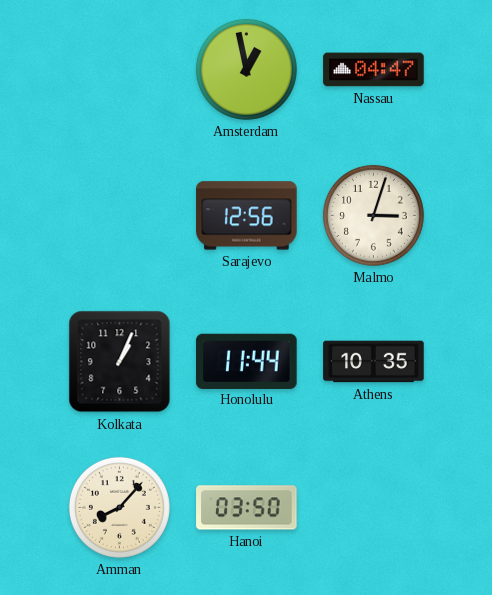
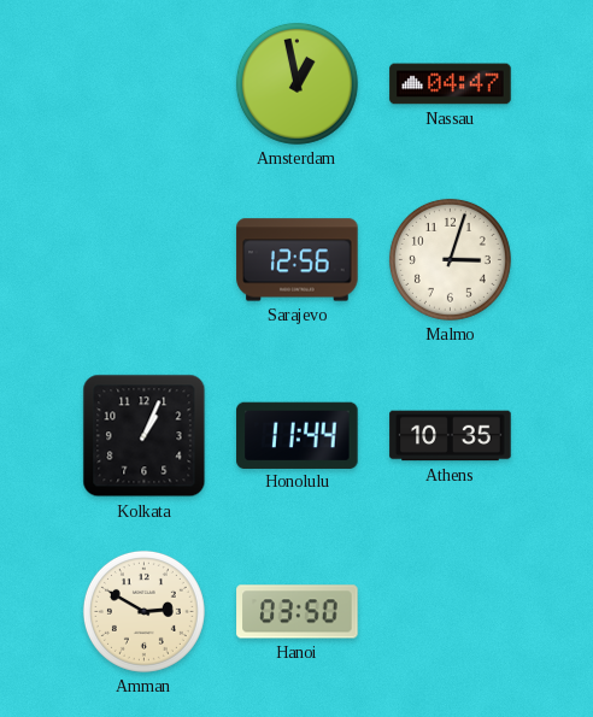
Amman: 8:07 -> 2:50
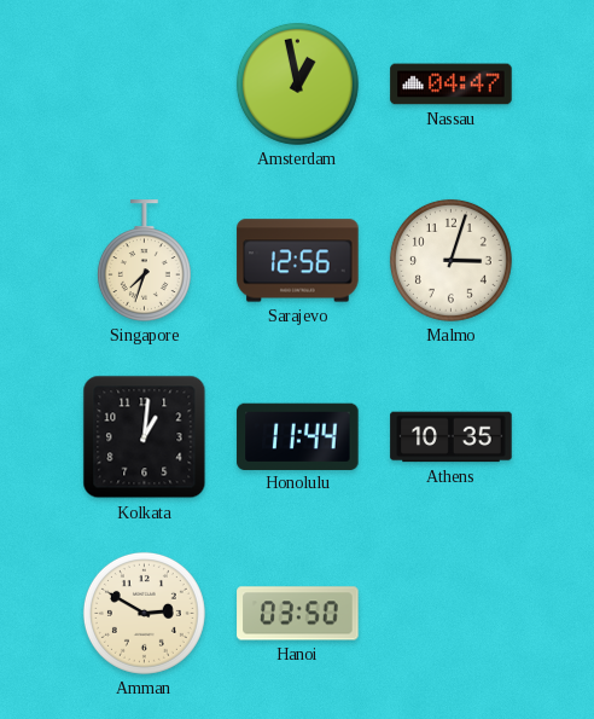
Singapore: none -> 7:33
Kolkata: 1:04 -> 1:01
